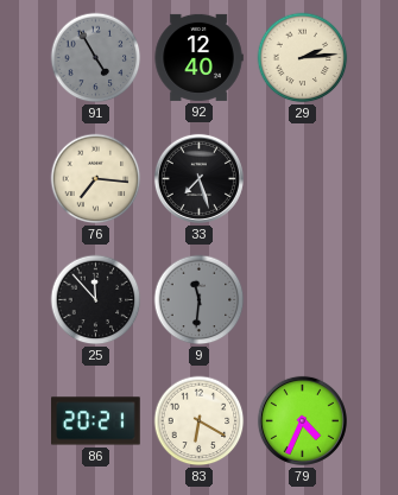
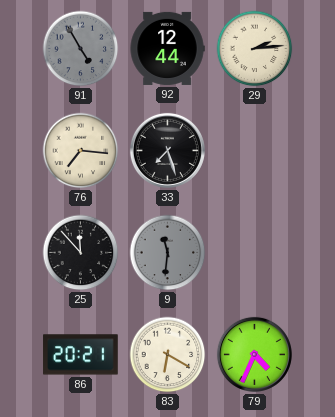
92: 12:40 -> 12:44
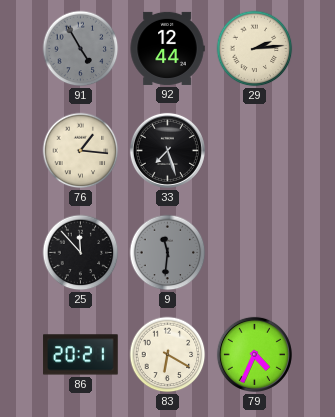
76: 7:16 -> 1:16
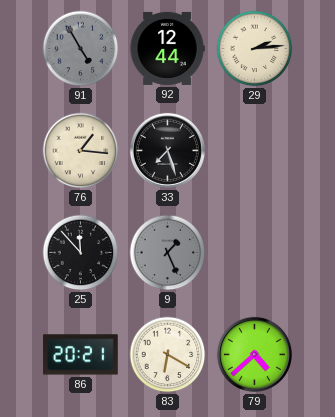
9: 11:31 -> 1:26
79: 4:34 -> 4:38
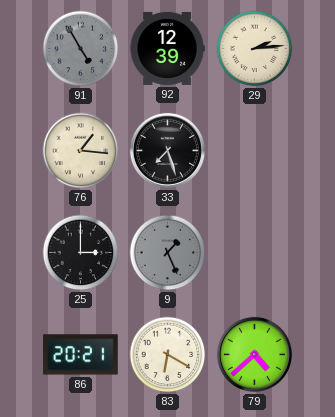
92: 12:44 -> 12:39
25: 11:53 -> 3:00
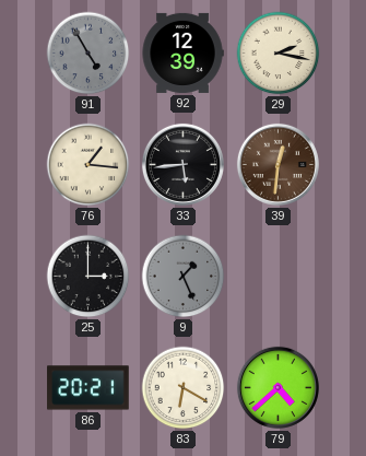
29: 2:14 -> 2:17
33: 7:27 -> 5:44
39: none -> 12:31
